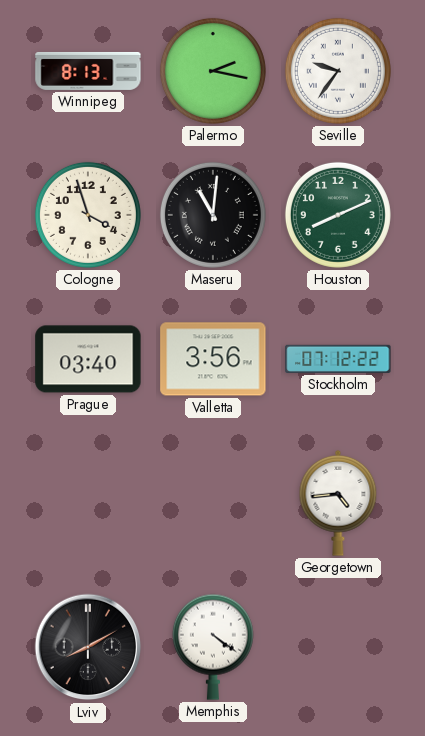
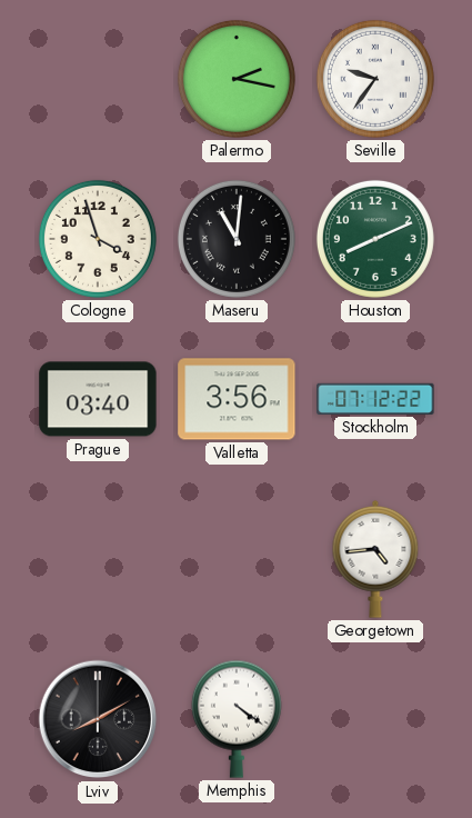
Winnipeg: 8:13 -> none
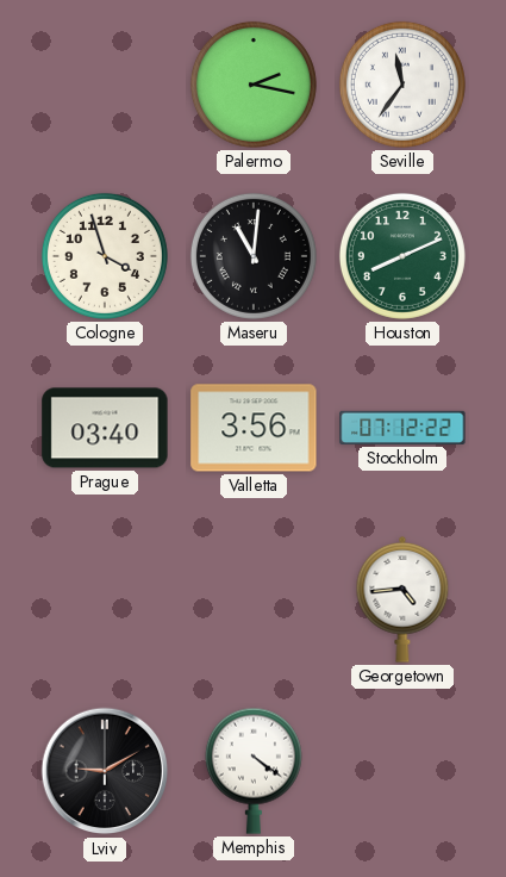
Seville: 9:36 -> 11:36
Lviv: 8:10 -> 9:10
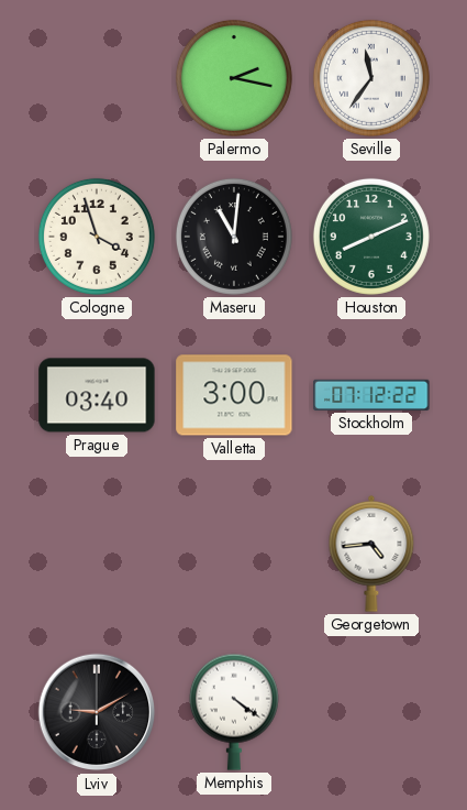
Valletta: 3:56 -> 3:00
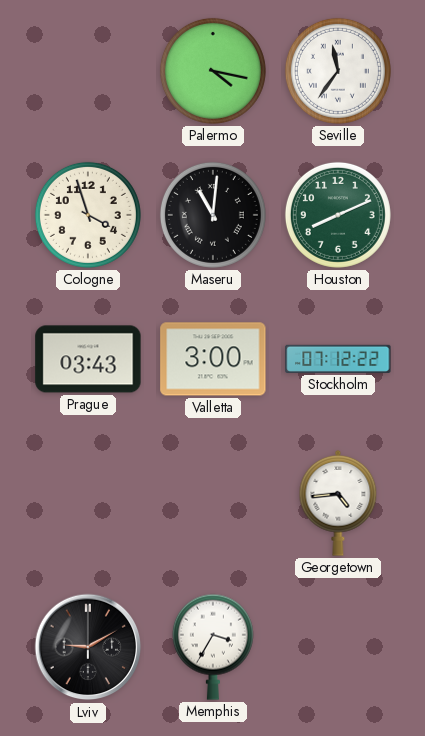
Palermo: 2:17 -> 4:17
Prague: 03:40 -> 03:43
Memphis: 4:21 -> 3:35
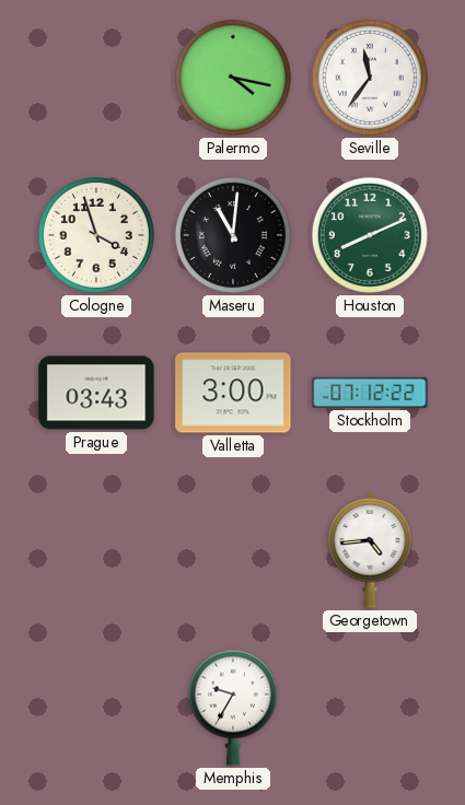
Lviv: 9:10 -> none
Memphis: 3:35 -> 9:35
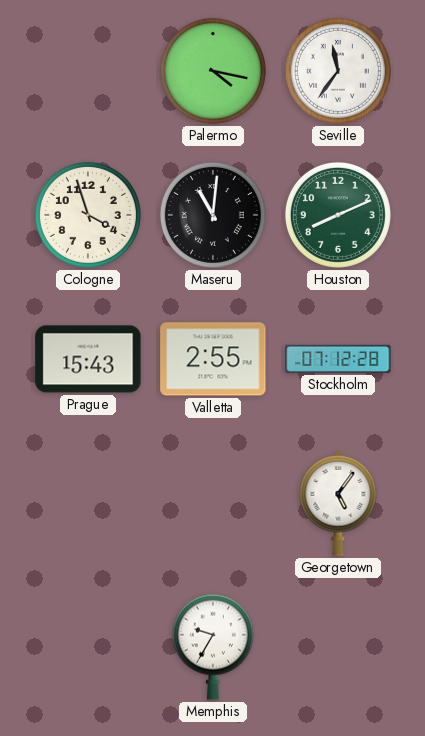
Prague: 03:43 -> 15:43
Valletta: 3:00 -> 2:55
Stockholm: 07:12:22 -> 07:12:28
Georgetown: 4:44 -> 5:06
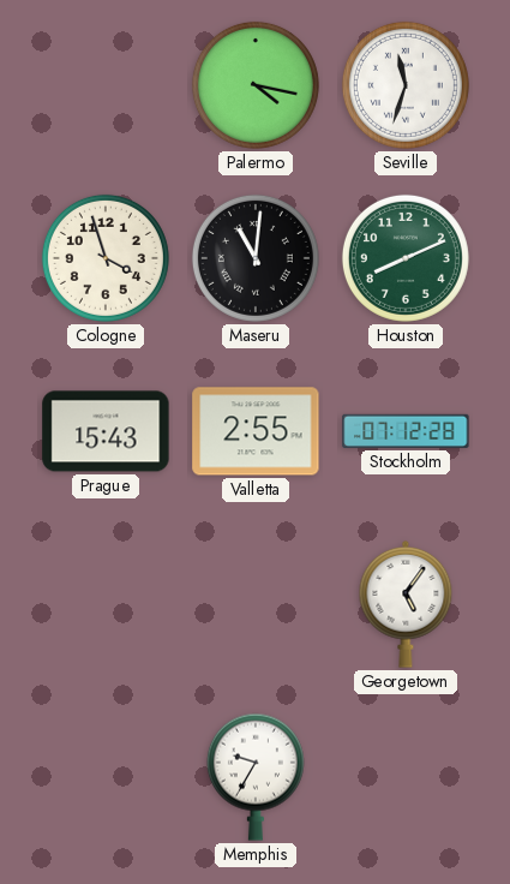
Seville: 11:36 -> 11:33
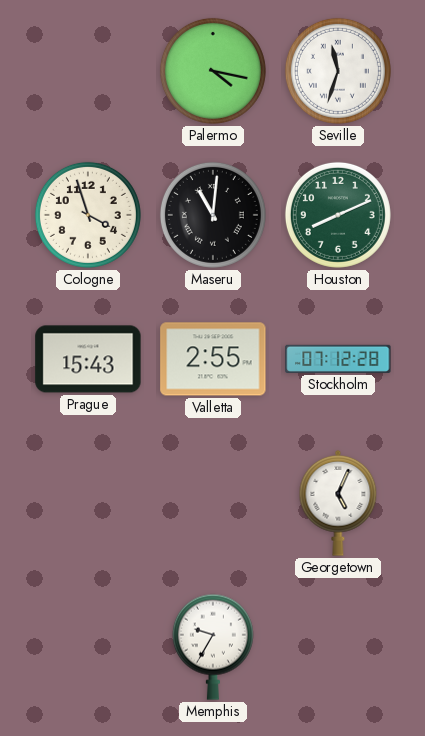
Georgetown: 5:06 -> 5:04
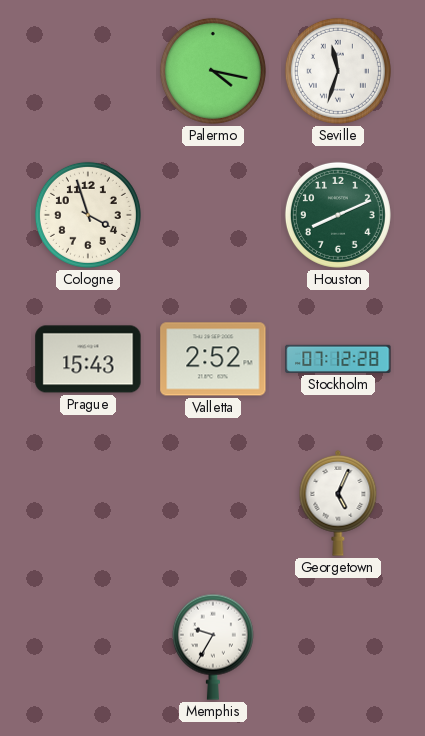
Maseru: 11:01 -> none
Valletta: 2:55 -> 2:52
